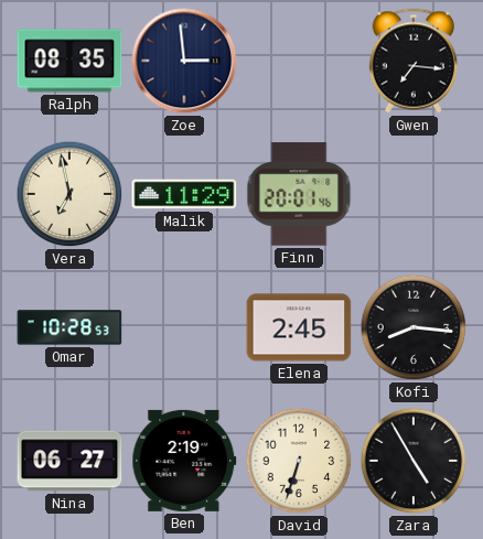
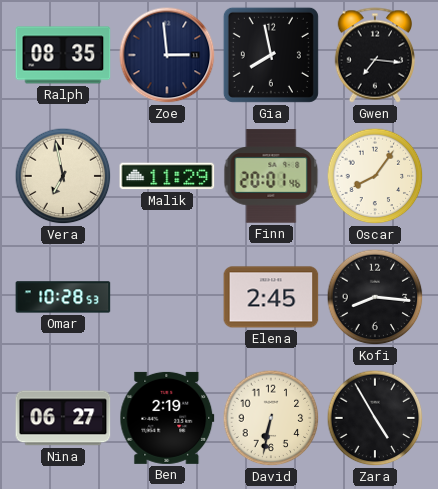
Gia: none -> 7:58
Oscar: none -> 8:06
David: 6:33 -> 6:32
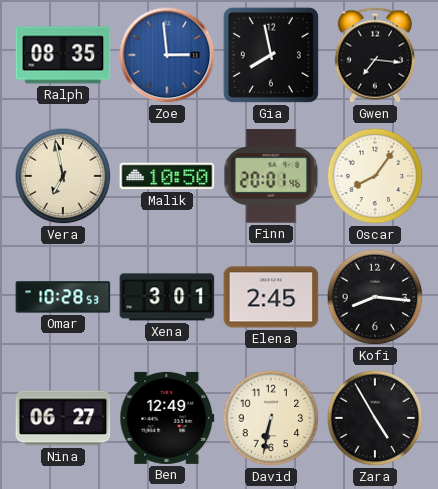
Zoe dial: navy -> blue
Malik: 11:29 -> 10:50
Xena: none -> 3:01
Ben: 2:19 -> 12:49
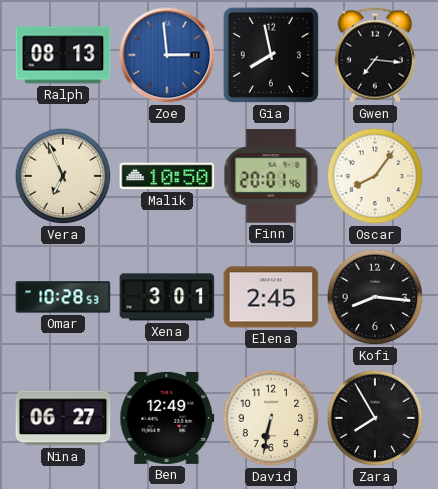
Ralph: 08:35 -> 08:13
Vera: 6:58 -> 6:56
Zara: 4:55 -> 7:55
